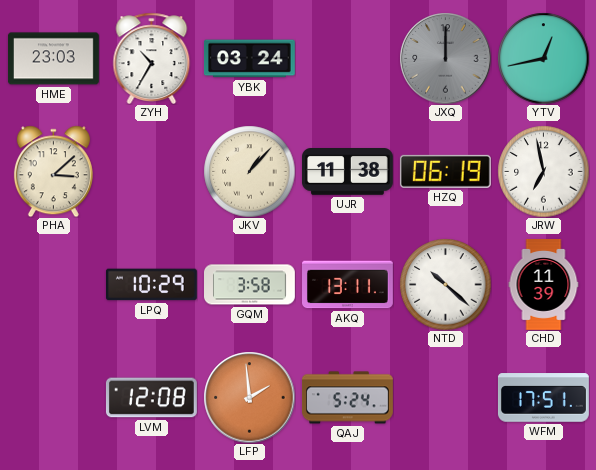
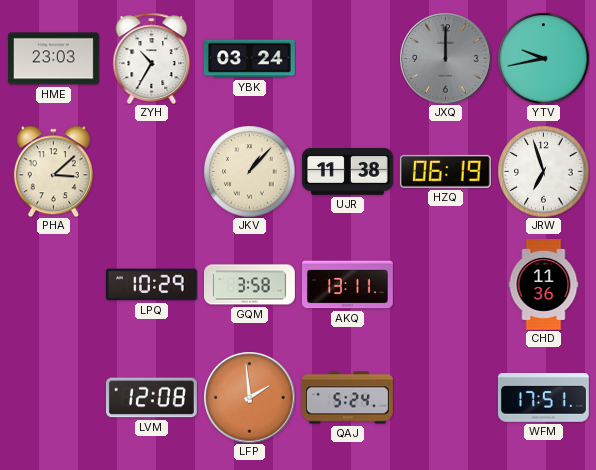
YTV: 12:43 -> 9:43
JRW: 6:58 -> 6:57
NTD: 10:22 -> none
CHD: 11:39 -> 11:36
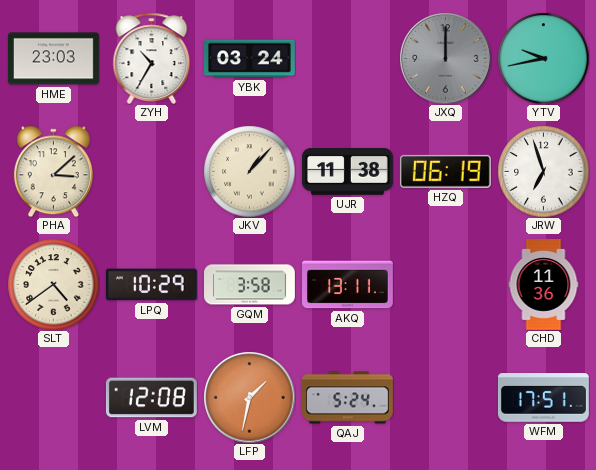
SLT: none -> 4:39
LFP: 1:59 -> 1:32
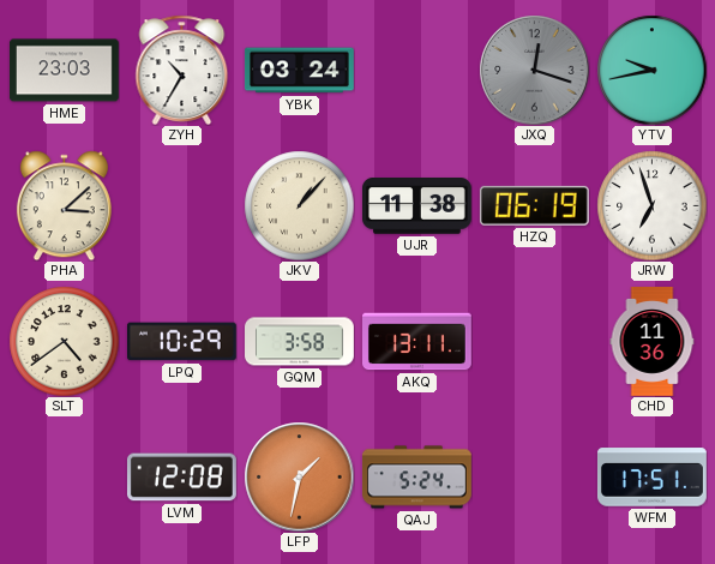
JXQ: 12:00 -> 12:18
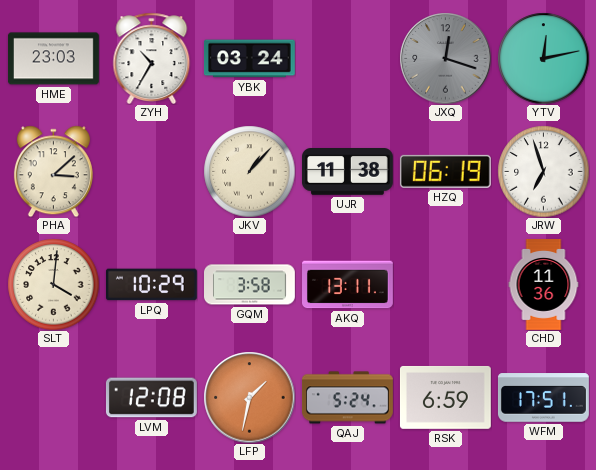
YTV: 9:43 -> 12:13
SLT: 4:39 -> 4:01
RSK: none -> 6:59
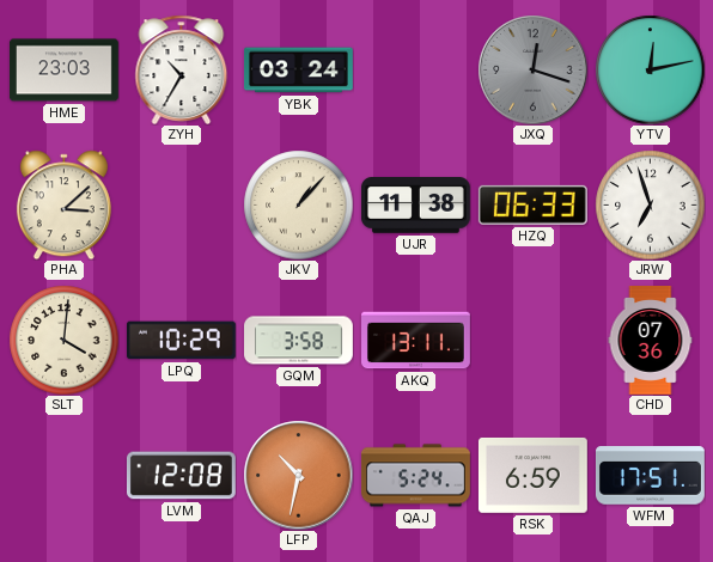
HZQ: 06:19 -> 06:33
CHD: 11:36 -> 07:36
LFP: 1:32 -> 10:32
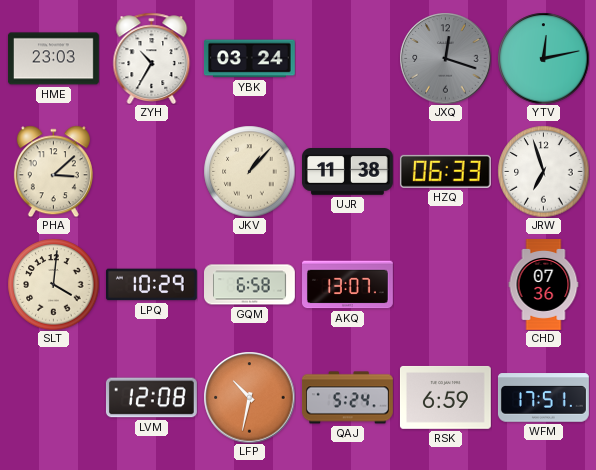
GQM: 3:58 -> 6:58
AKQ: 13:11 -> 13:07
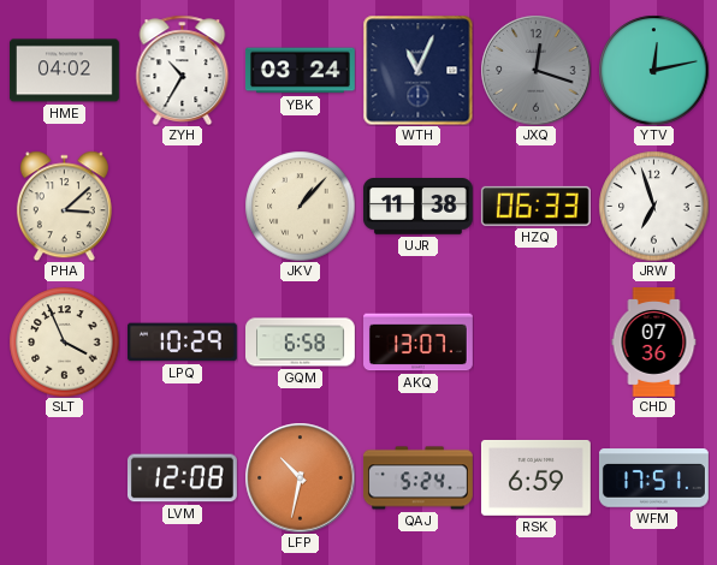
HME: 23:03 -> 04:02
WTH: none -> 11:04
SLT: 4:01 -> 3:56
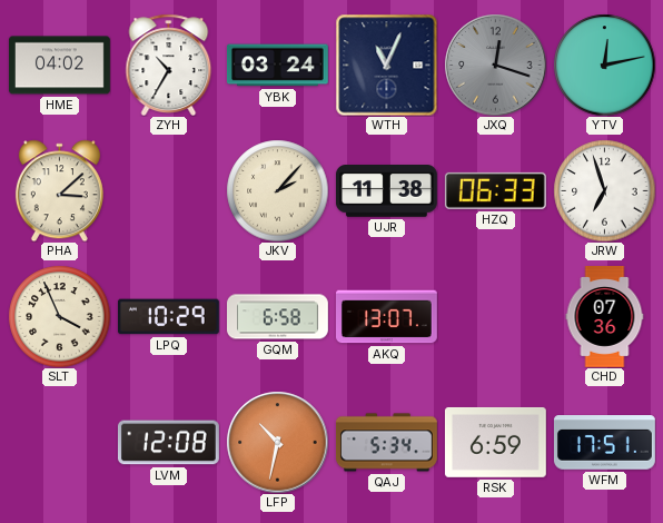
JKV: 1:07 -> 2:07
QAJ: 5:24 -> 5:34
